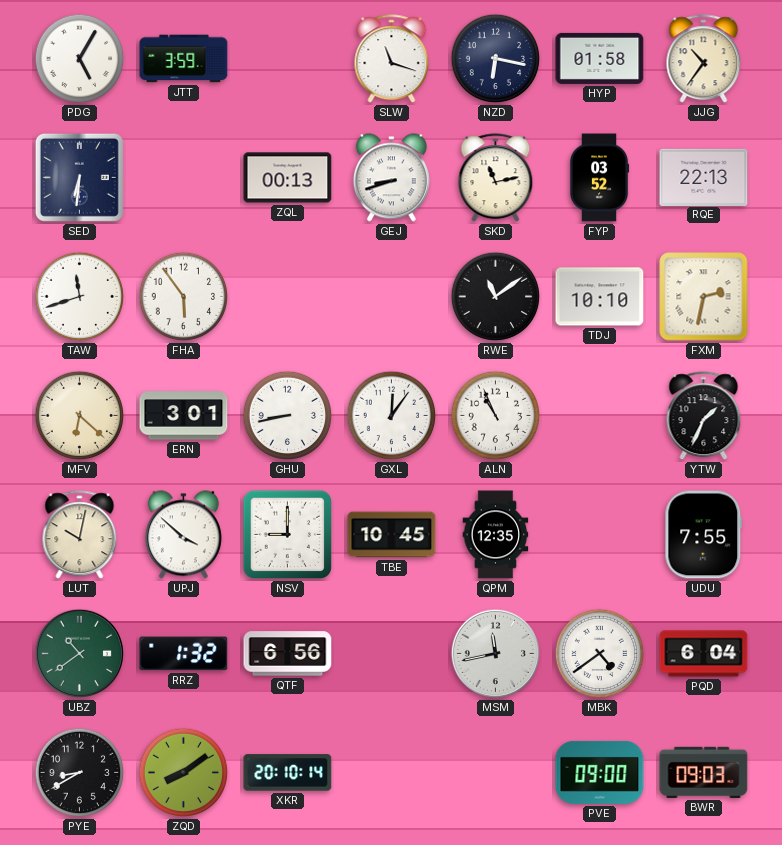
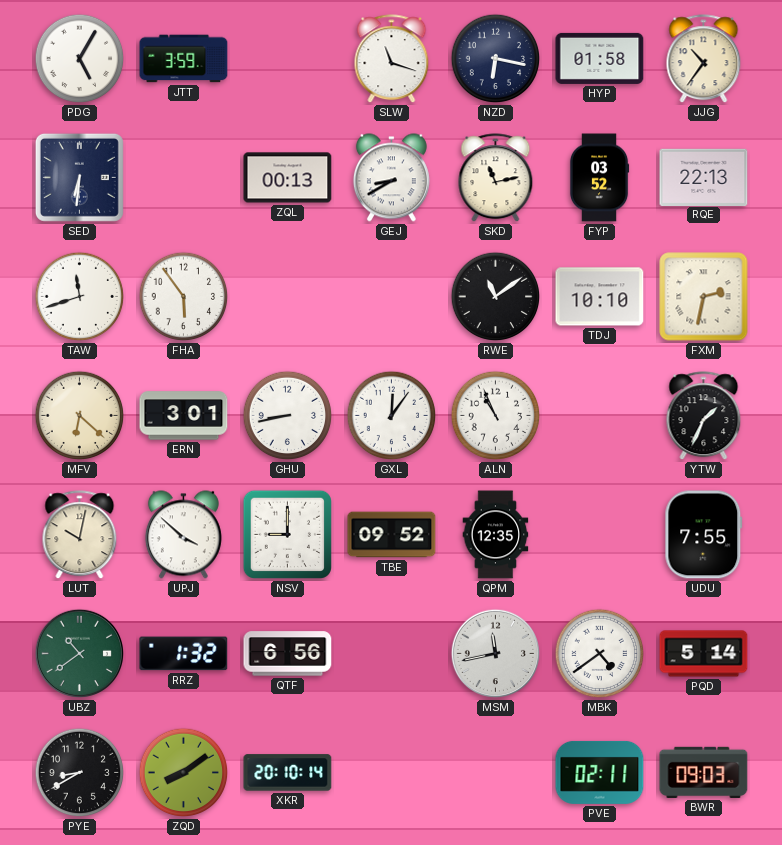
GEJ: 8:42 -> 8:40
TBE: 10:45 -> 09:52
PQD: 6:04 -> 5:14
PVE: 09:00 -> 02:11
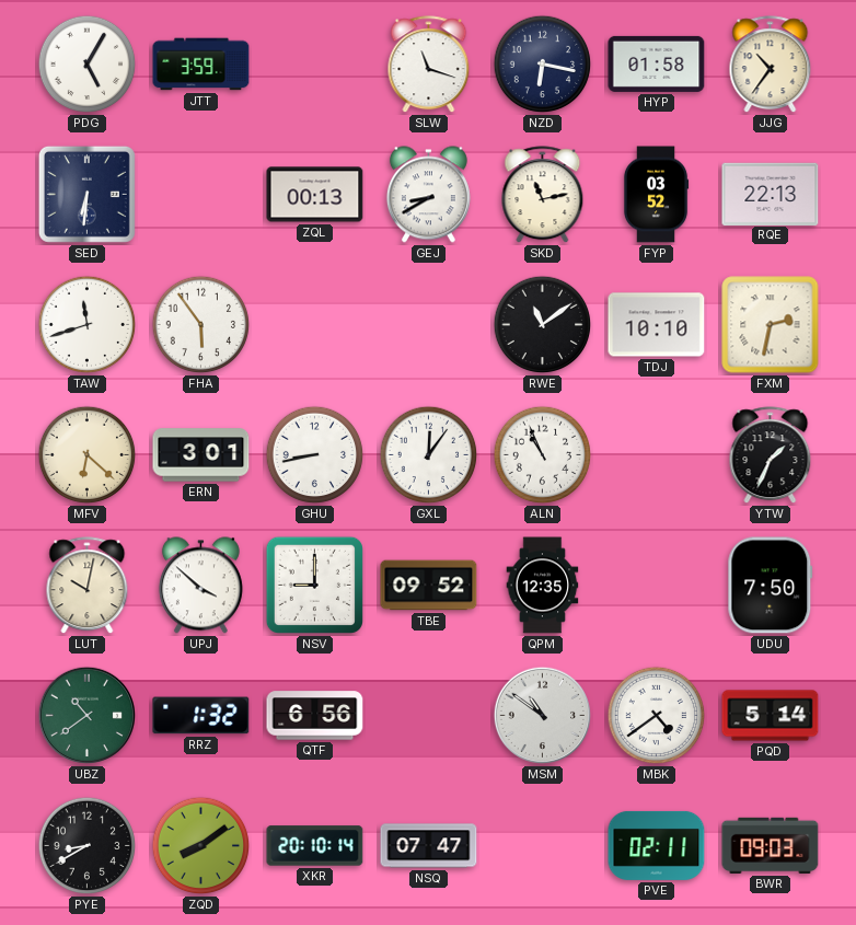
UDU: 7:55 -> 7:50
MSM: 11:43 -> 10:51
NSQ: none -> 07:47
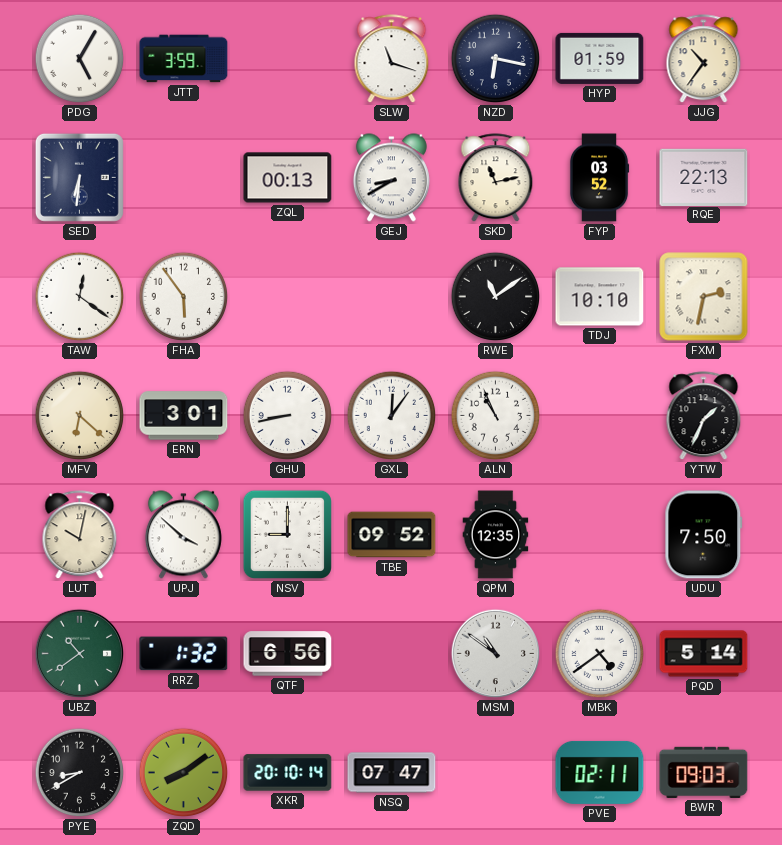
HYP: 01:58 -> 01:59
TAW: 11:42 -> 12:21
